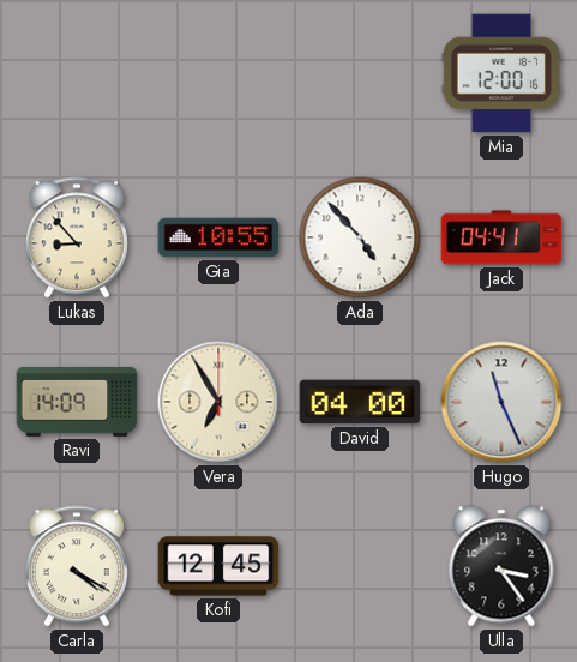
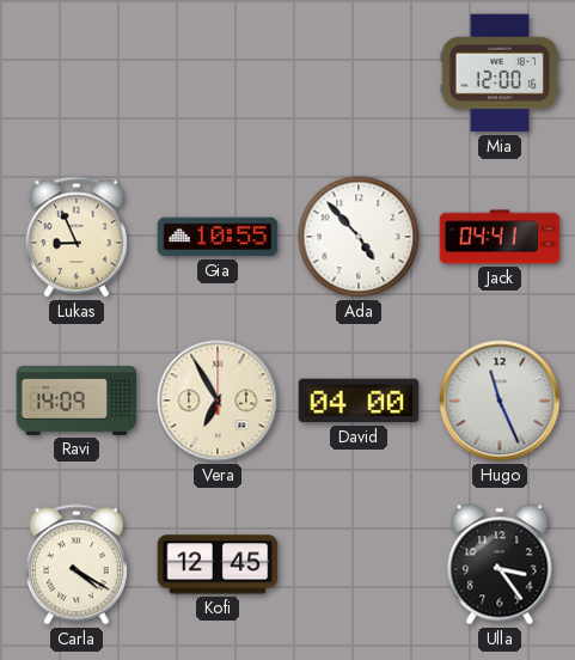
Lukas: 8:53 -> 8:56
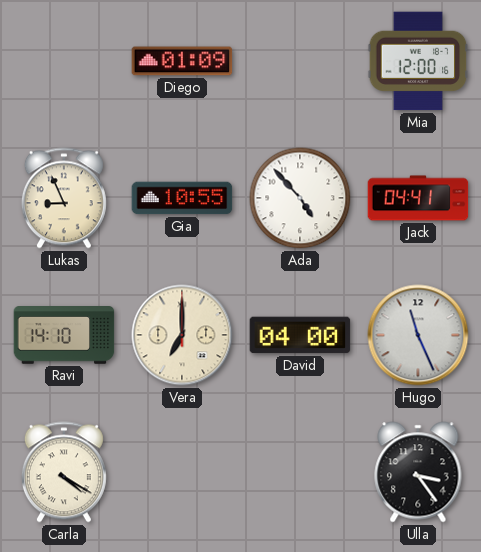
Diego: none -> 01:09
Ravi: 14:09 -> 14:10
Vera: 6:55 -> 7:00
Kofi: 12:45 -> none
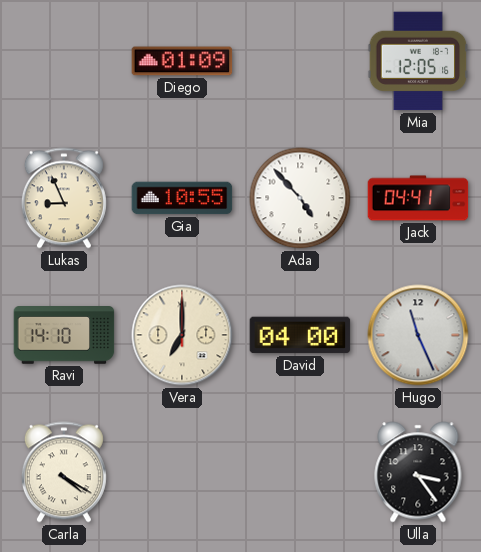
Mia: 12:00 -> 12:05
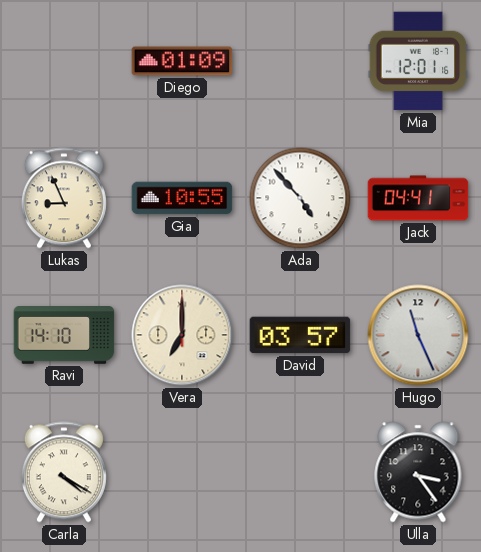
Mia: 12:05 -> 12:01
David: 04:00 -> 03:57
